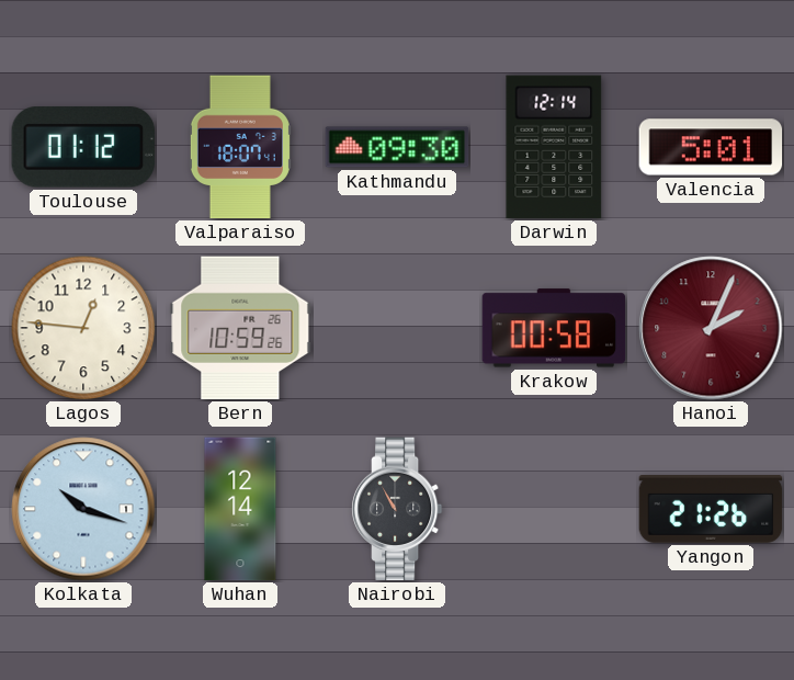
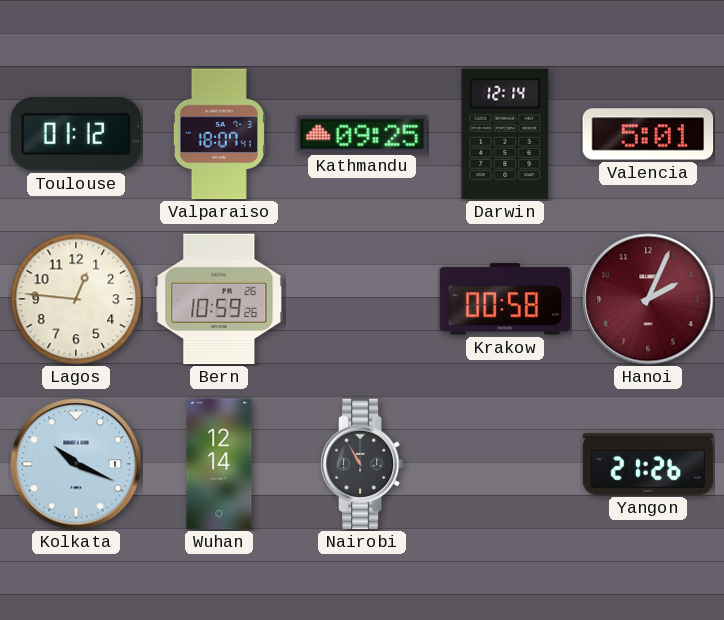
Kathmandu: 09:30 -> 09:25
Kolkata: 10:18 -> 10:19
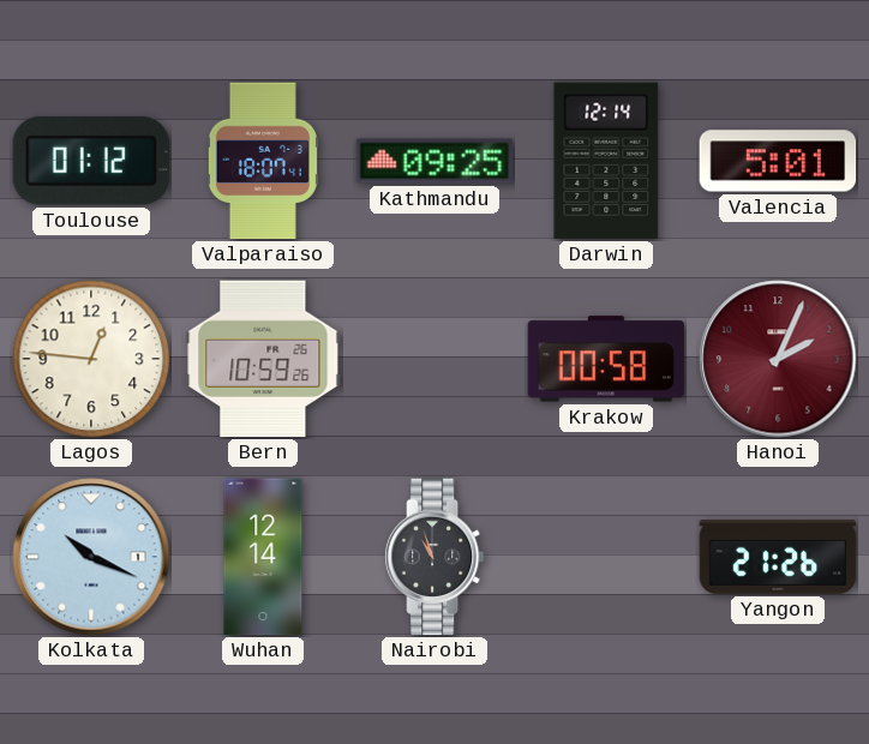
Nairobi: 10:55 -> 10:57
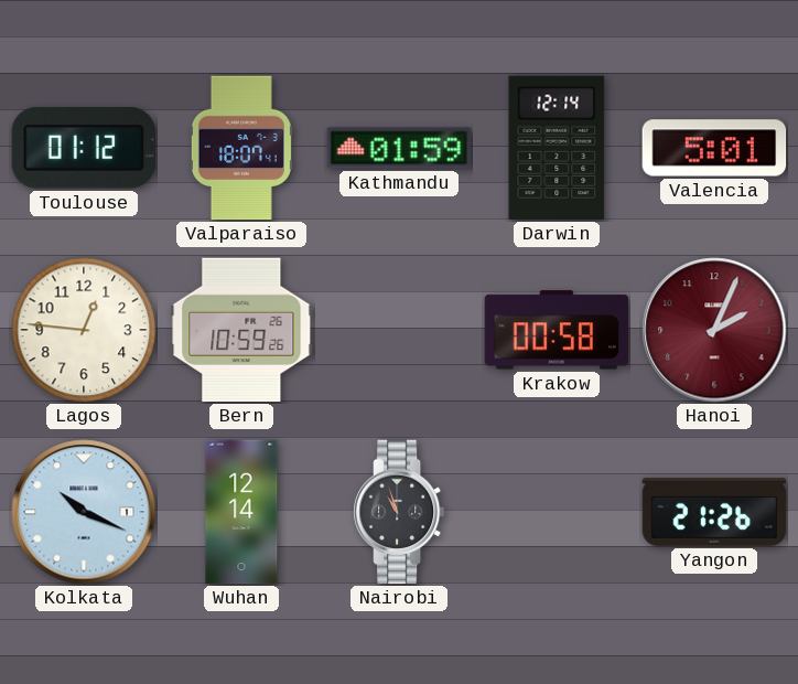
Kathmandu: 09:25 -> 01:59
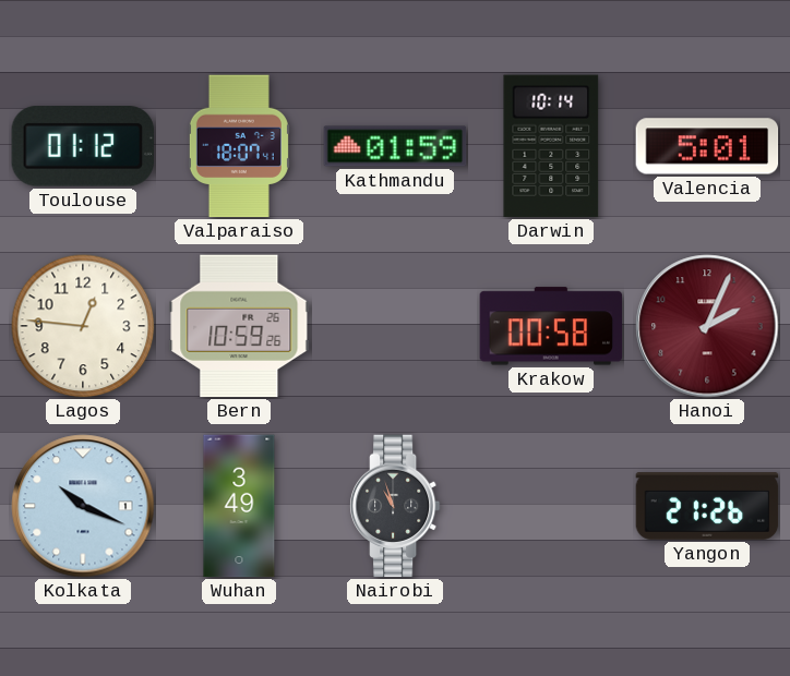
Darwin: 12:14 -> 10:14
Wuhan: 12:14 -> 3:49
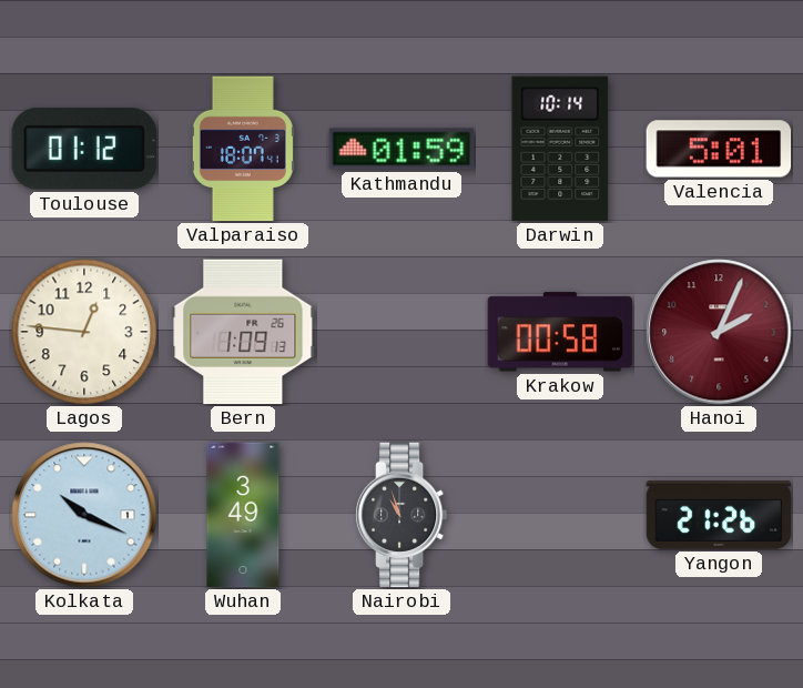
Bern: 10:59 -> 1:09
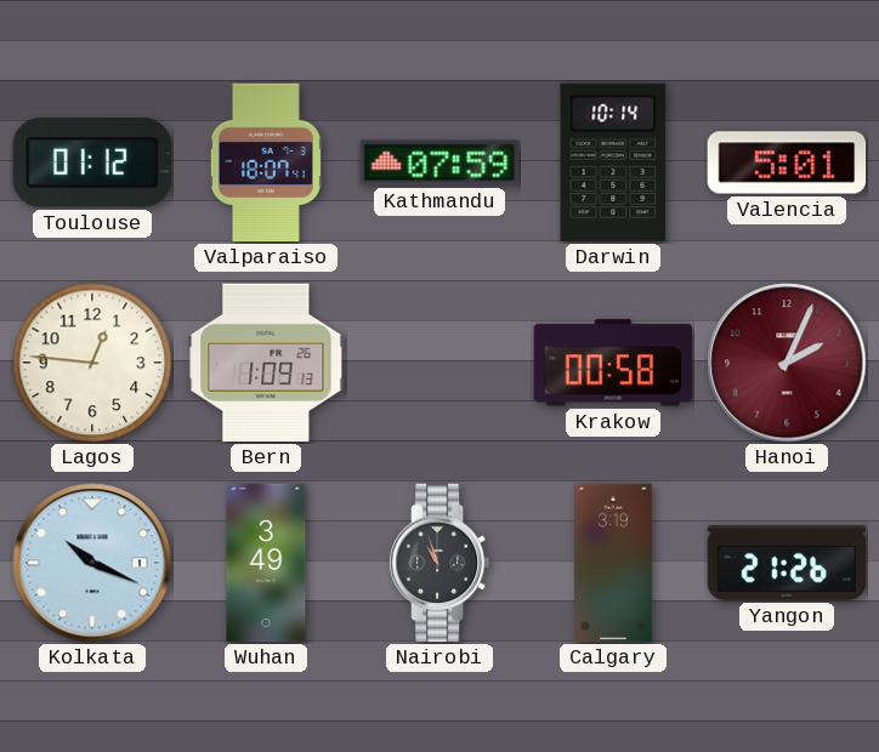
Kathmandu: 01:59 -> 07:59
Calgary: none -> 3:19
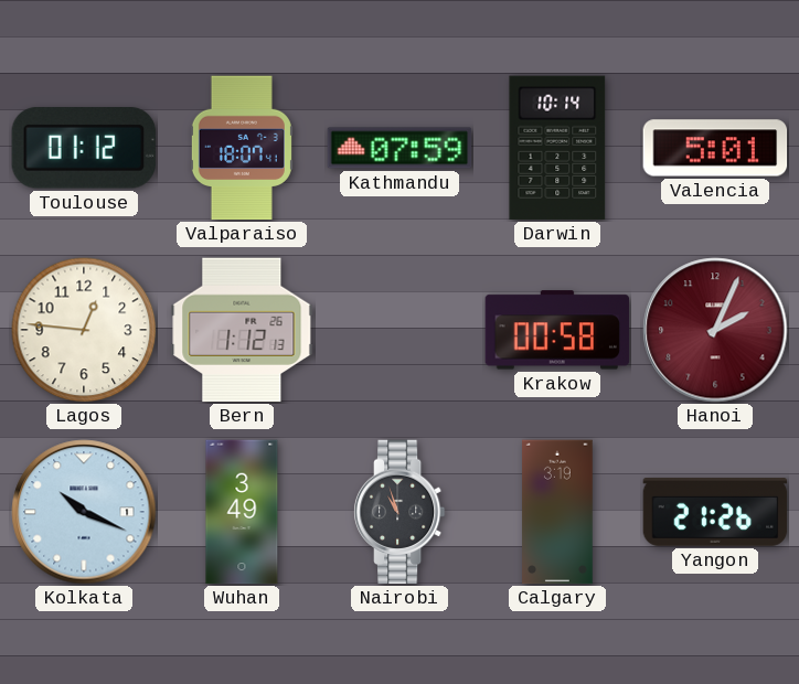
Bern: 1:09 -> 1:12
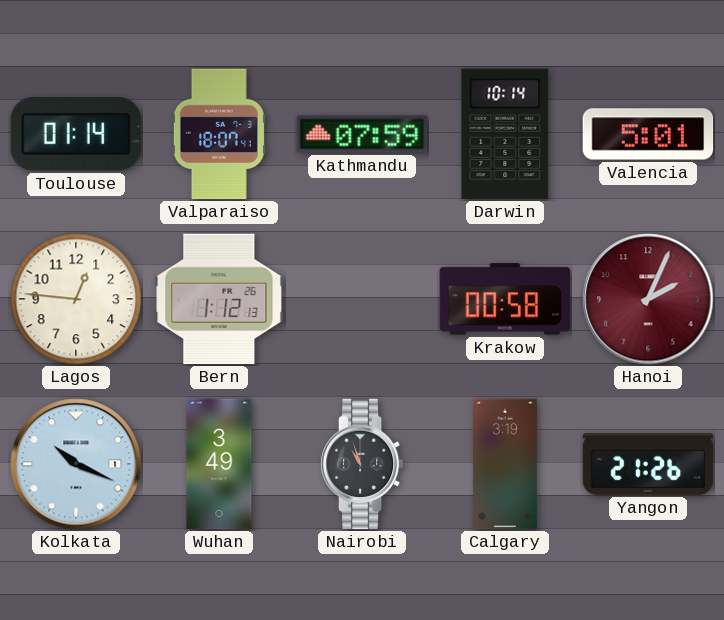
Toulouse: 01:12 -> 01:14
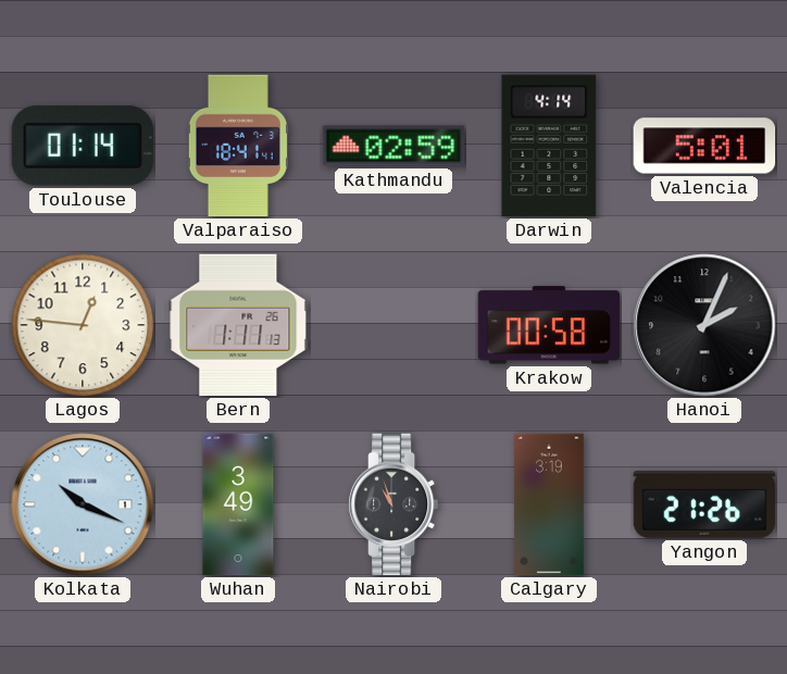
Valparaiso: 18:07 -> 18:41
Kathmandu: 07:59 -> 02:59
Darwin: 10:14 -> 4:14
Bern: 1:12 -> 1:11
Hanoi dial: burgundy -> black
